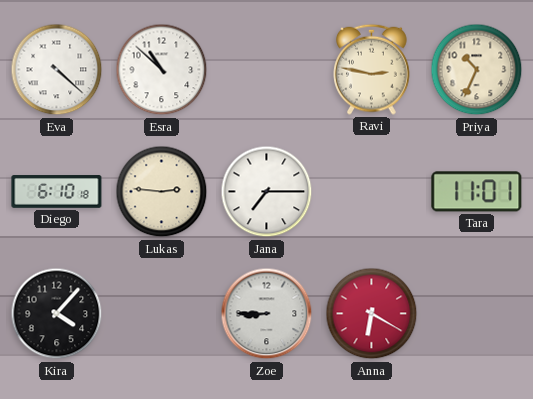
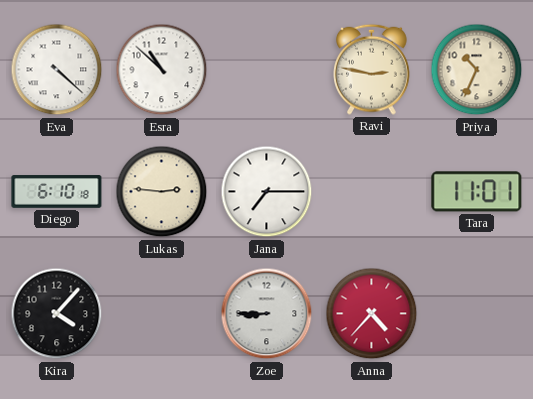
Anna: 6:20 -> 4:37
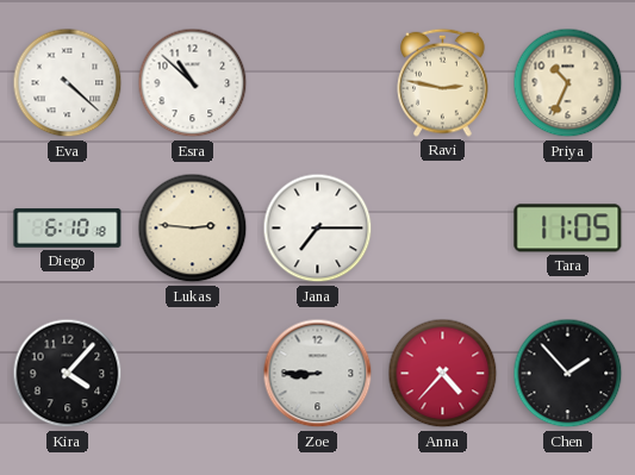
Tara: 11:01 -> 11:05
Chen: none -> 1:53
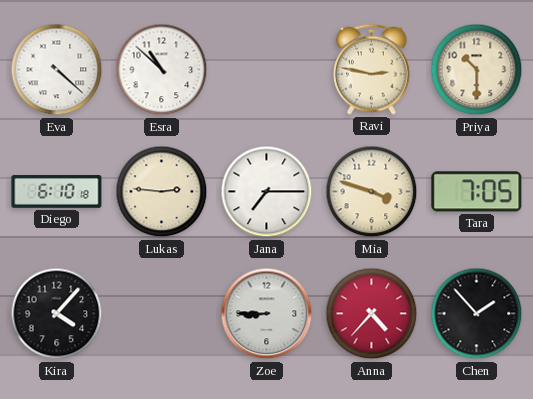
Priya: 10:34 -> 10:30
Mia: none -> 3:48
Tara: 11:05 -> 7:05
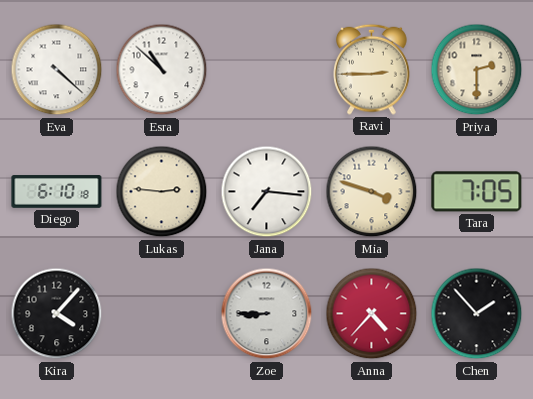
Ravi: 2:47 -> 2:45
Priya: 10:30 -> 2:30
Jana: 7:15 -> 7:16
